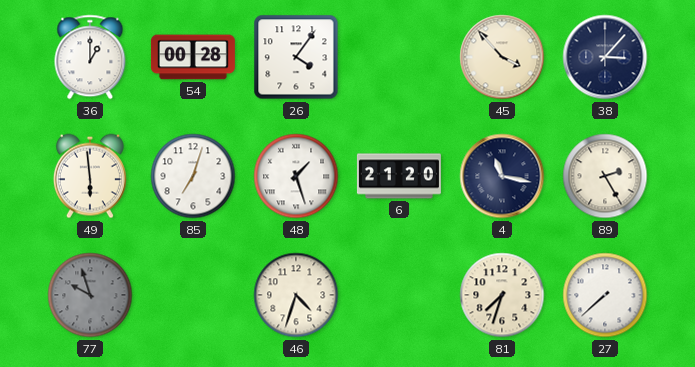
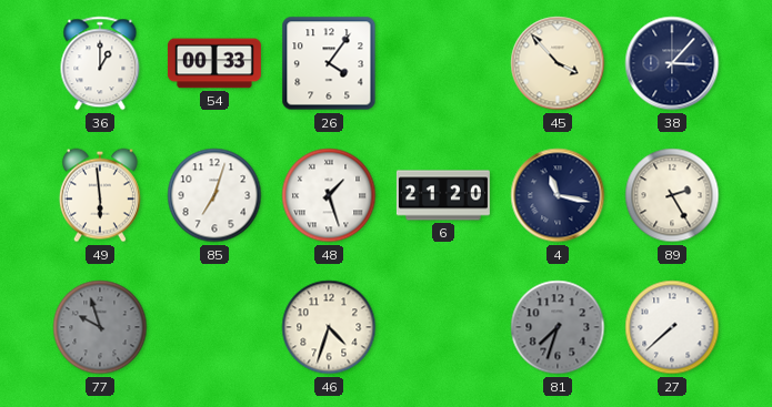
54: 00:28 -> 00:33
81 dial: cream -> grey
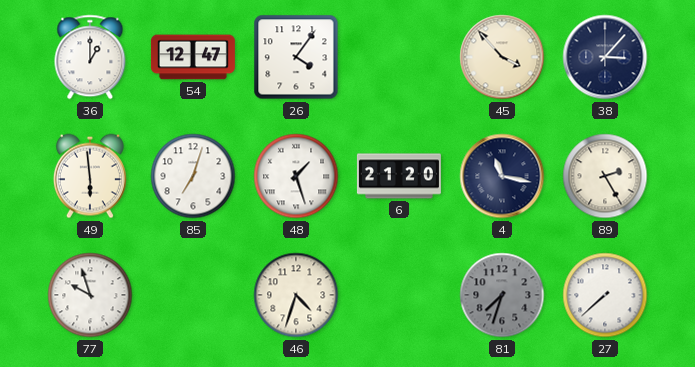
54: 00:33 -> 12:47
77 dial: grey -> white
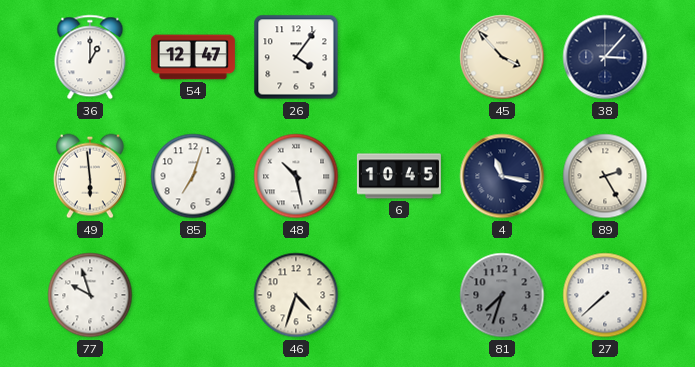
48: 1:27 -> 10:28
6: 21:20 -> 10:45
